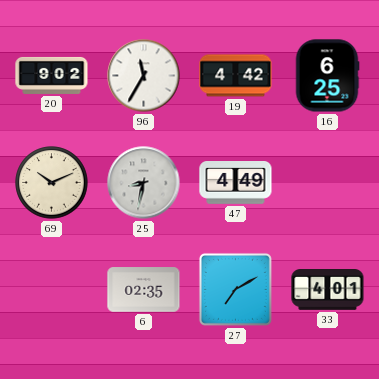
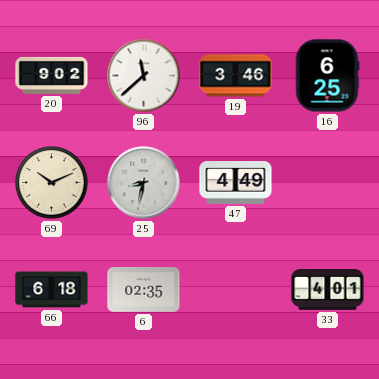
96: 11:35 -> 11:38
19: 4:42 -> 3:46
66: none -> 6:18
27: 7:10 -> none
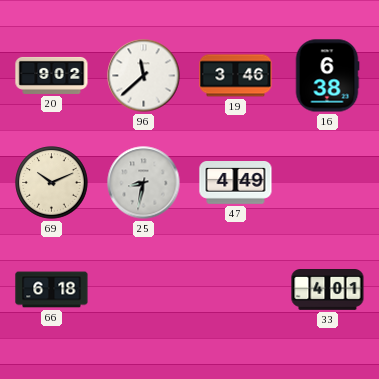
16: 6:25 -> 6:38
6: 02:35 -> none
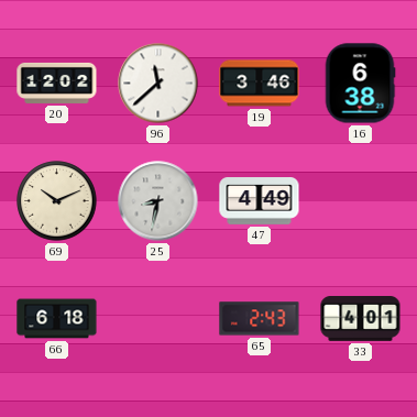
20: 9:02 -> 12:02
65: none -> 2:43
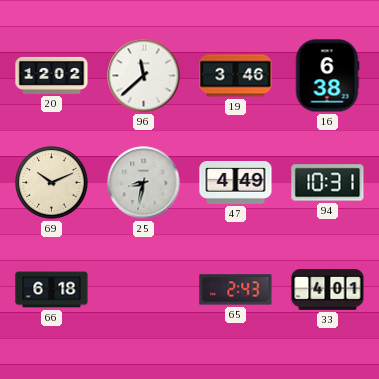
94: none -> 10:31
